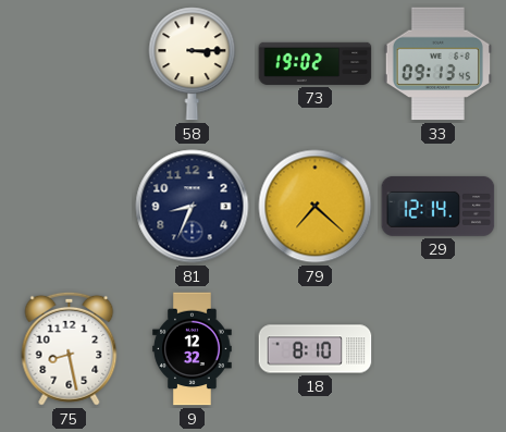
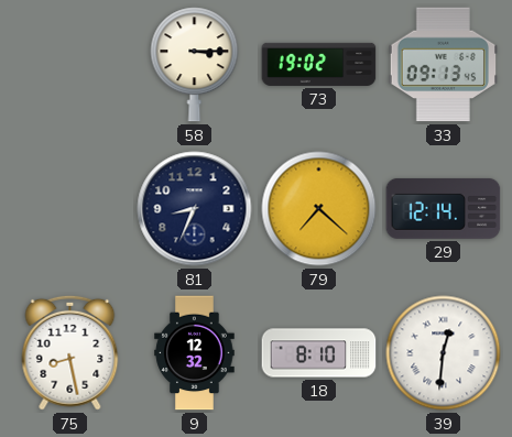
39: none -> 12:31
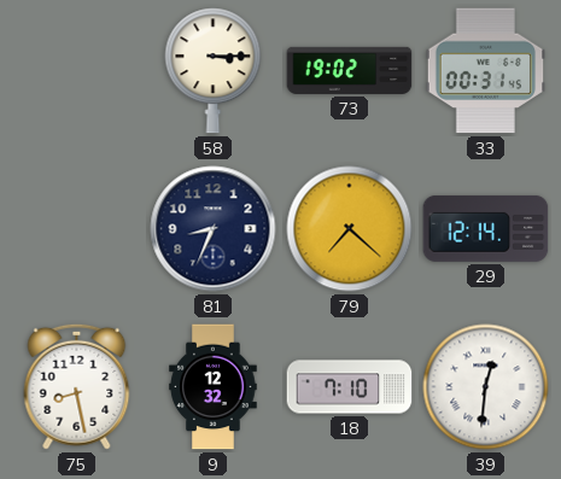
33: 09:13 -> 00:31
18: 8:10 -> 7:10
